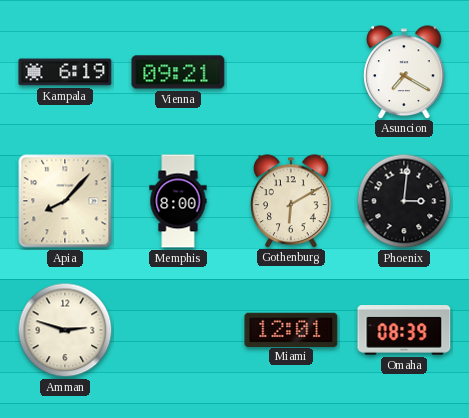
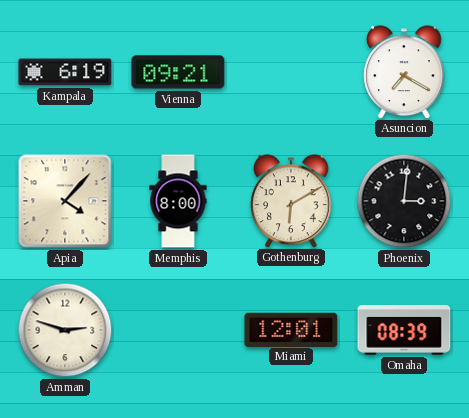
Apia: 8:07 -> 4:07
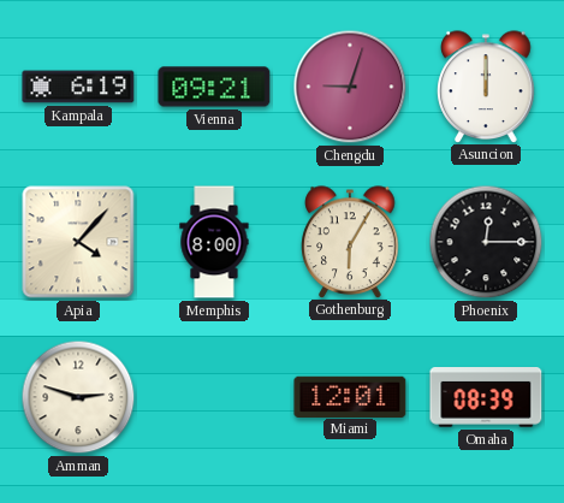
Chengdu: none -> 9:03
Asuncion: 7:20 -> 12:00
Gothenburg: 6:10 -> 6:05
Phoenix: 3:01 -> 12:15
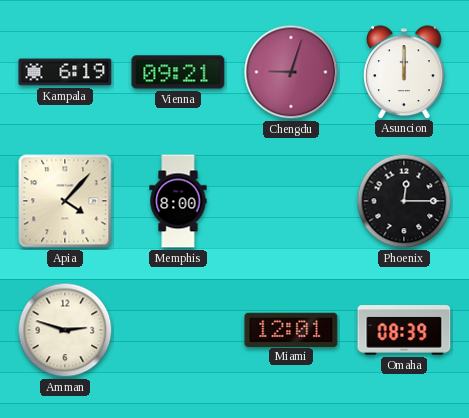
Gothenburg: 6:05 -> none
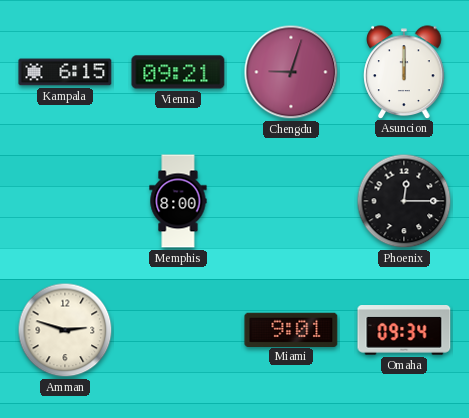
Kampala: 6:19 -> 6:15
Apia: 4:07 -> none
Miami: 12:01 -> 9:01
Omaha: 08:39 -> 09:34
